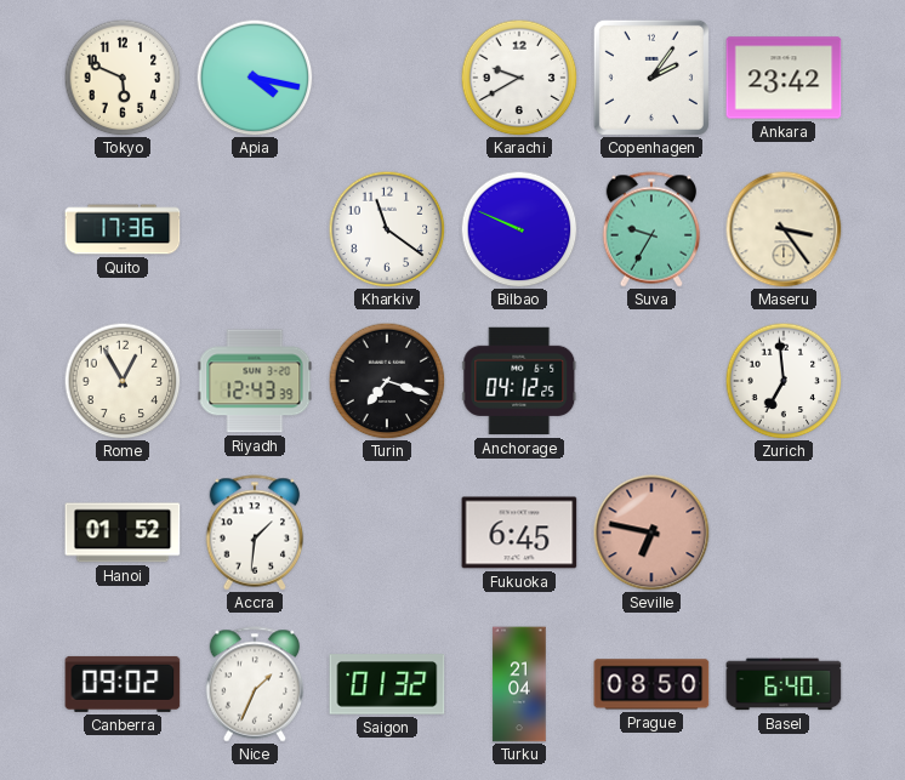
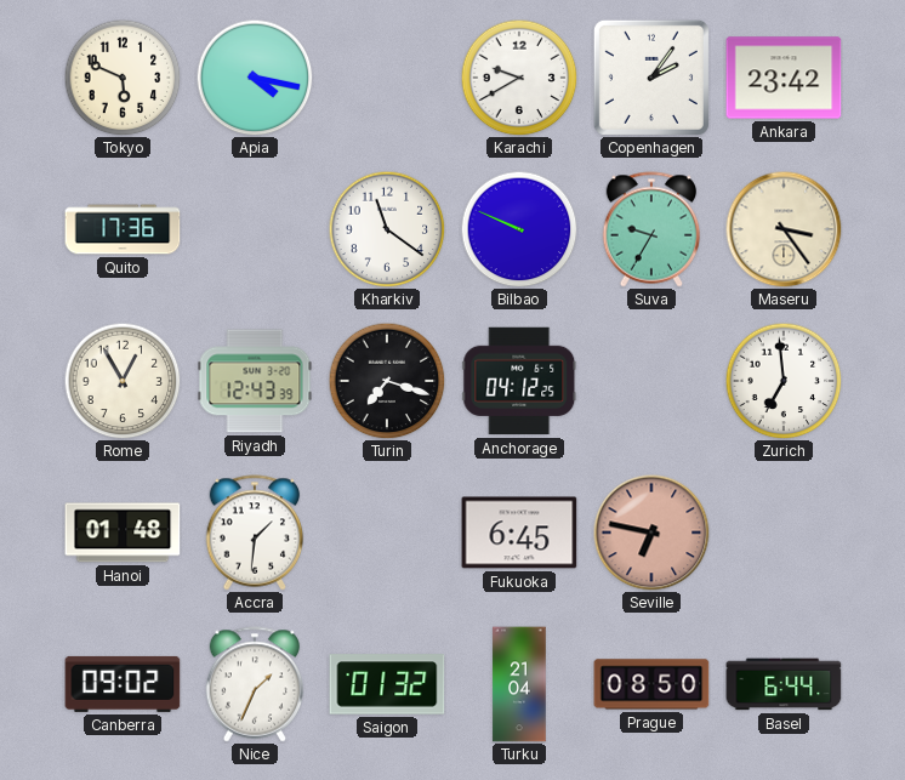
Hanoi: 01:52 -> 01:48
Basel: 6:40 -> 6:44
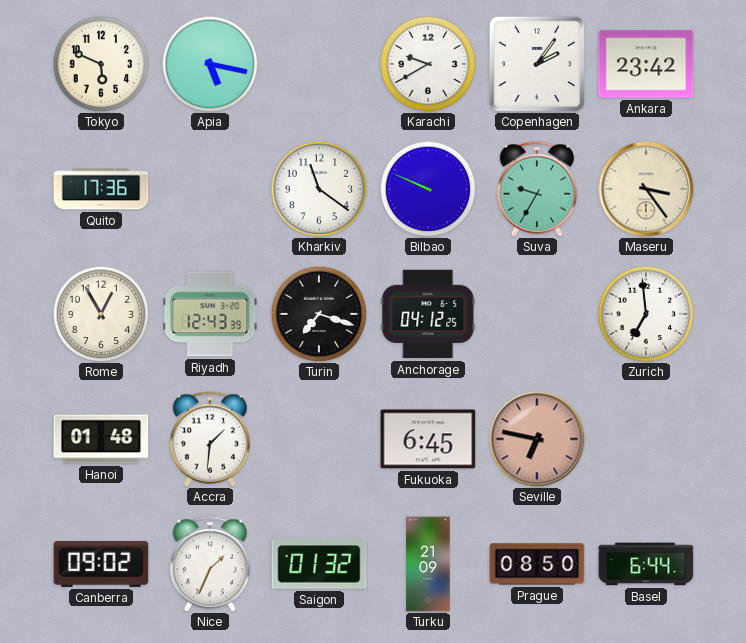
Apia: 4:17 -> 5:17
Turku: 21:04 -> 21:09
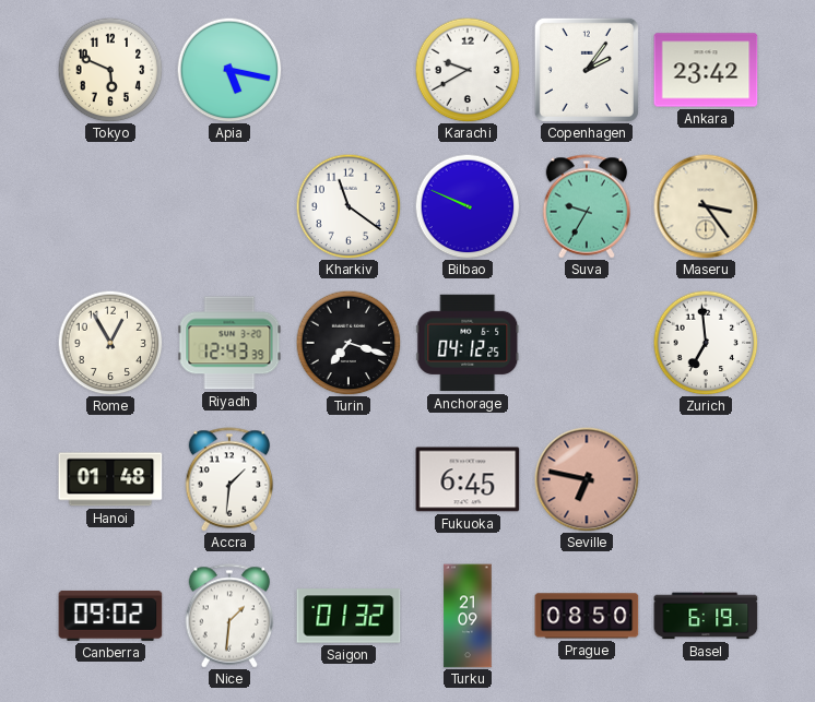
Quito: 17:36 -> none
Nice: 1:34 -> 1:31
Basel: 6:44 -> 6:19
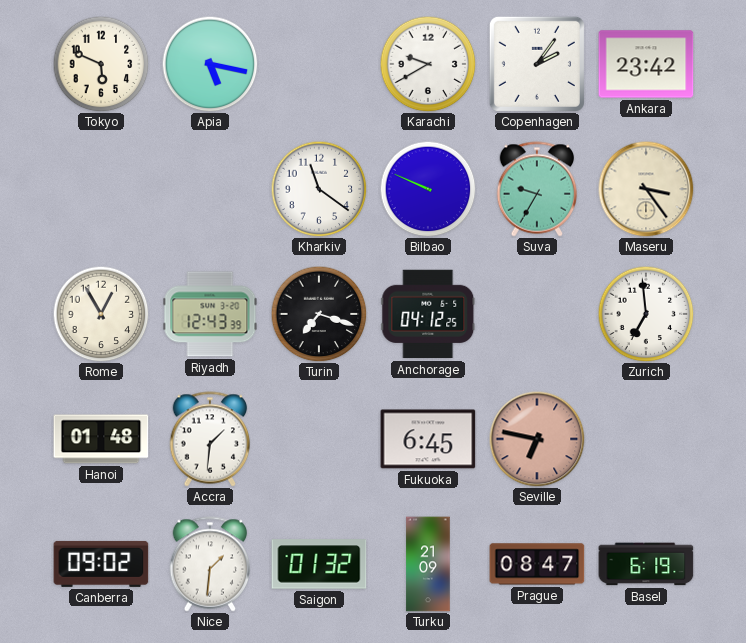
Prague: 08:50 -> 08:47
